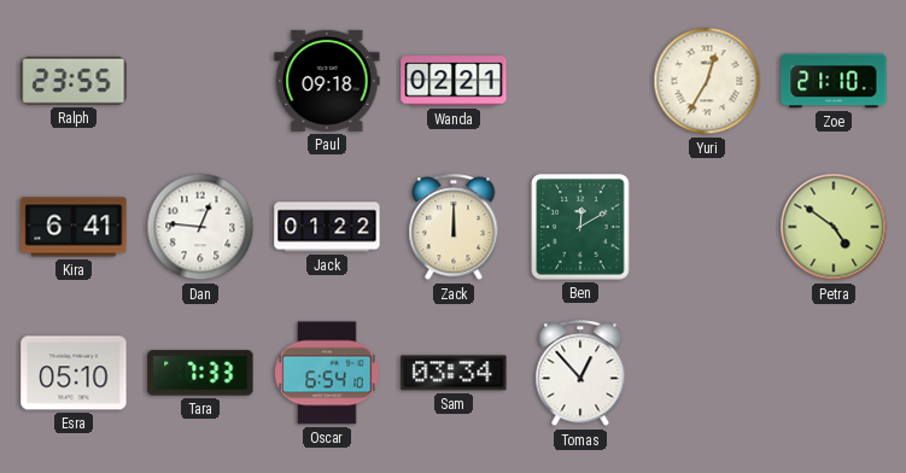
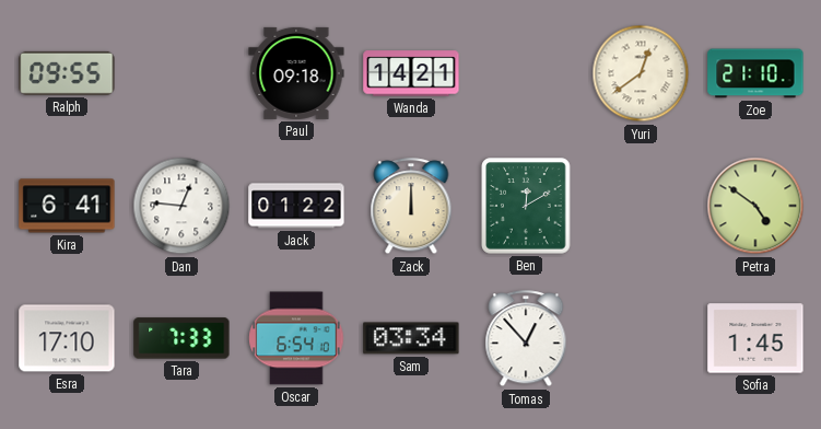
Ralph: 23:55 -> 09:55
Wanda: 02:21 -> 14:21
Yuri: 12:35 -> 12:39
Esra: 05:10 -> 17:10
Sofia: none -> 1:45
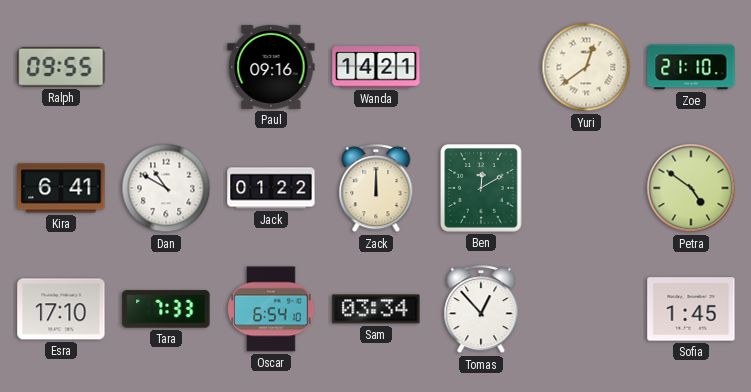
Paul: 09:18 -> 09:16
Dan: 12:46 -> 10:50
